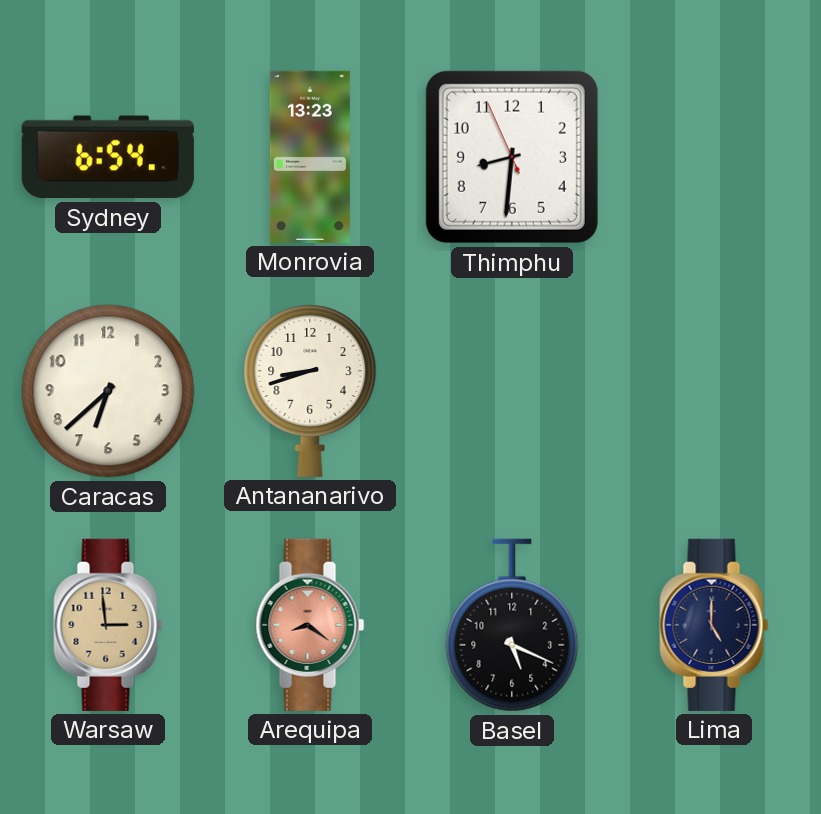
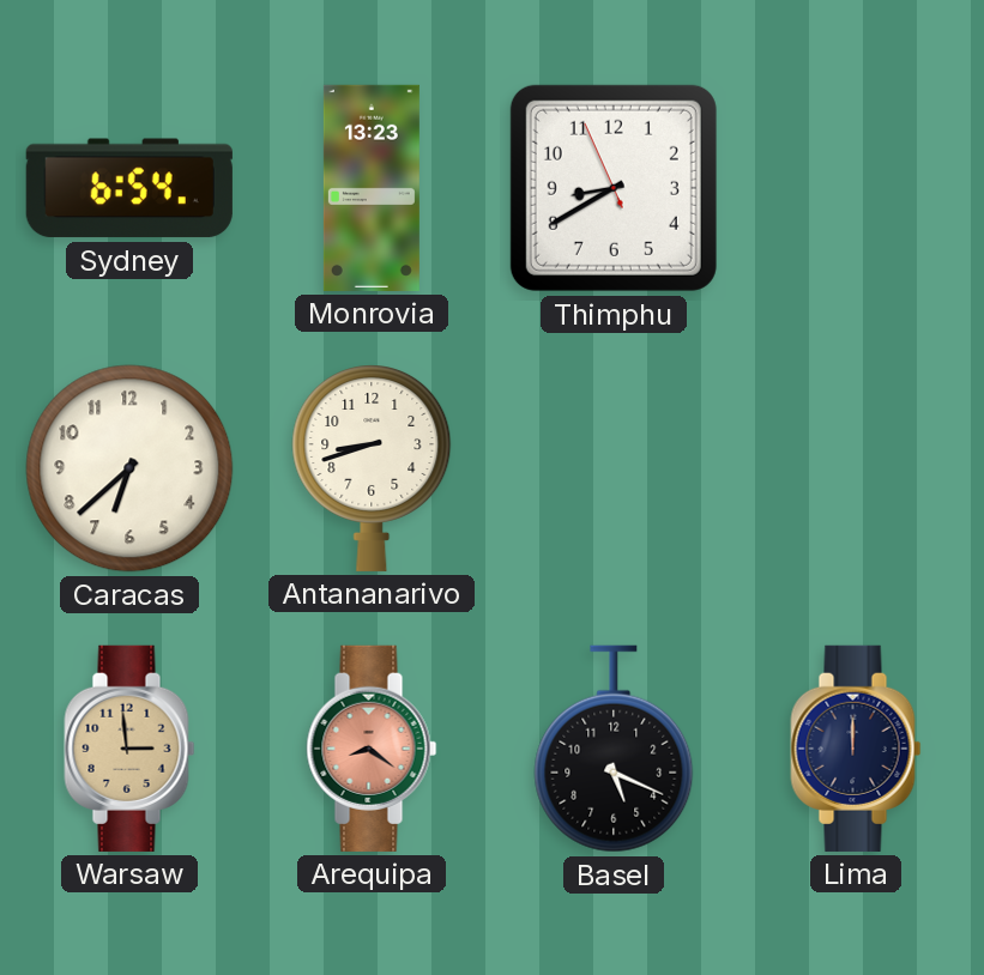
Thimphu: 8:30 -> 8:39
Lima: 5:00 -> 12:00
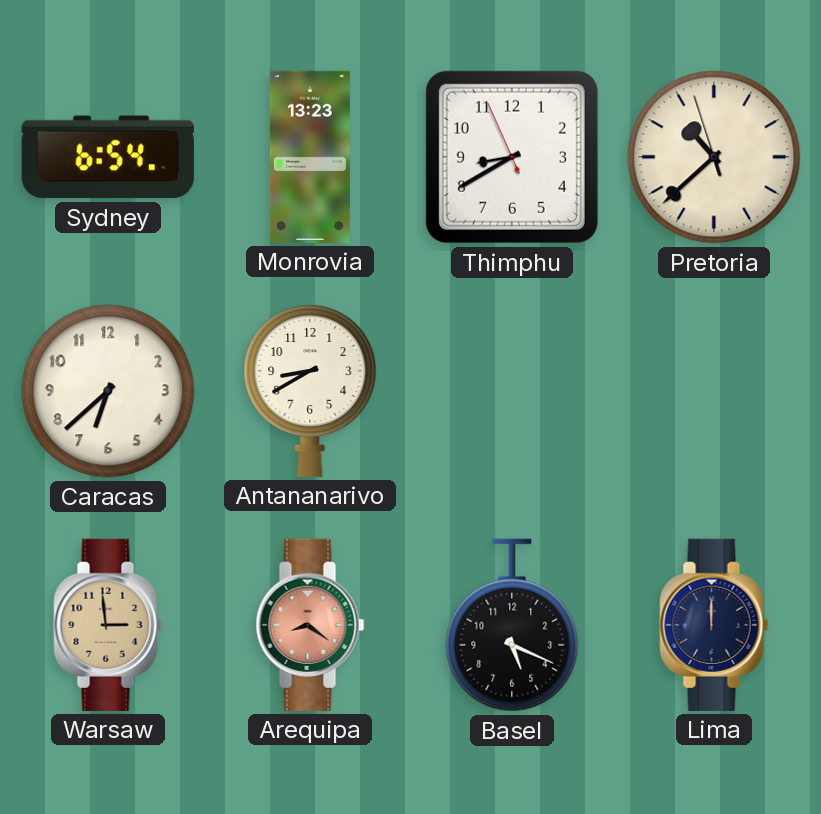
Pretoria: none -> 10:37
Antananarivo: 8:42 -> 8:40
